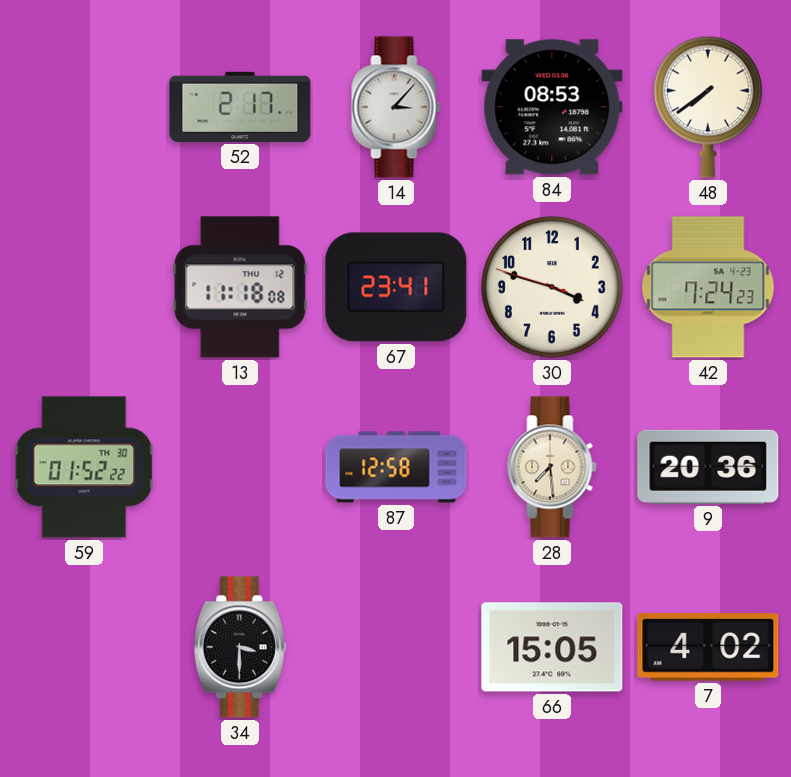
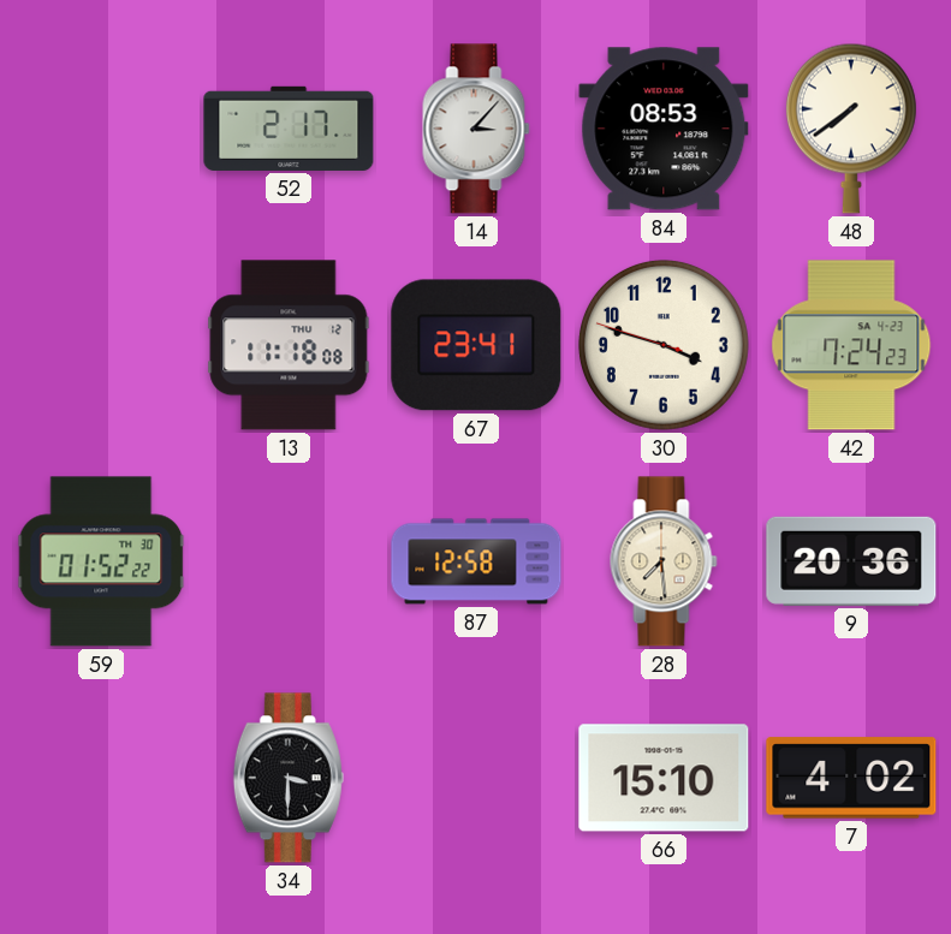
66: 15:05 -> 15:10
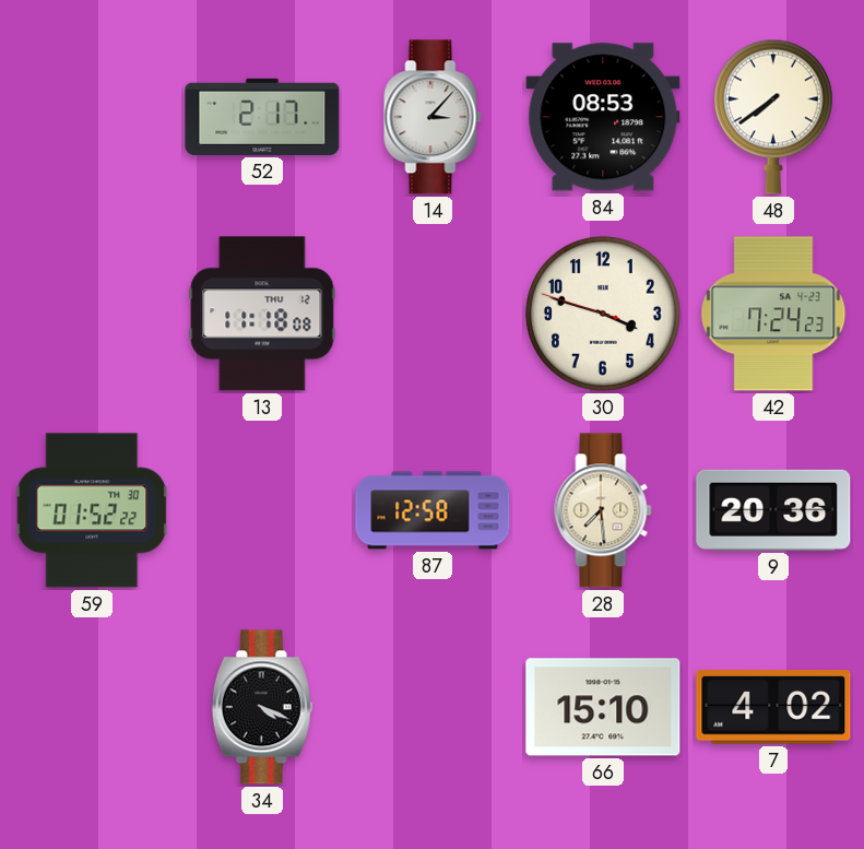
67: 23:41 -> none
34: 3:30 -> 4:19
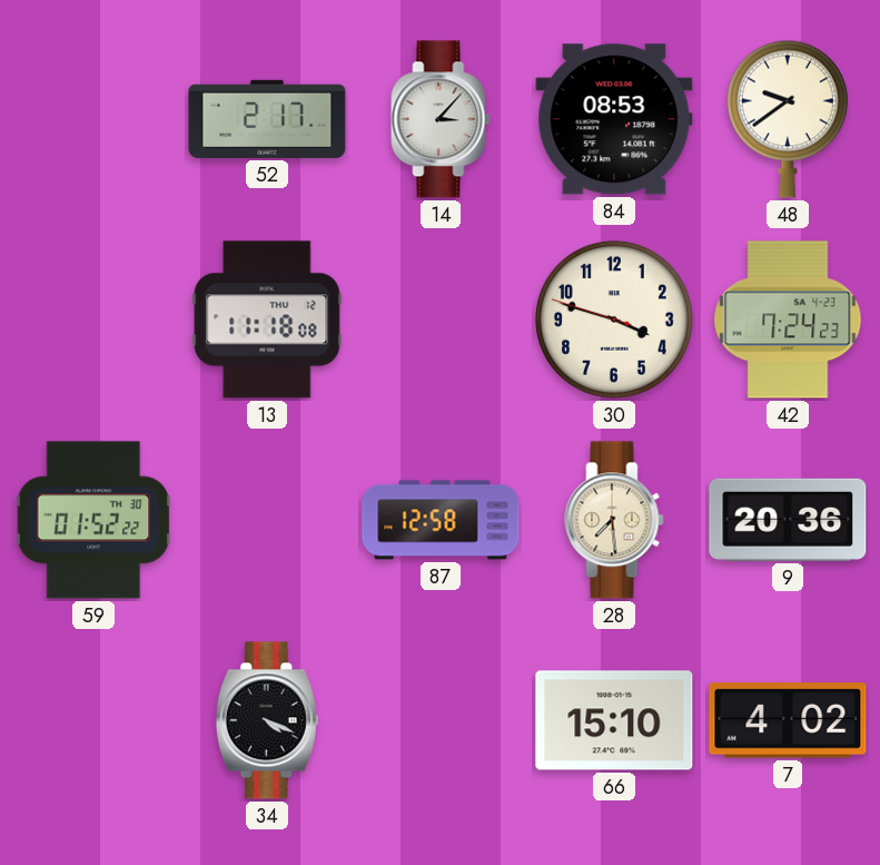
48: 7:39 -> 9:39
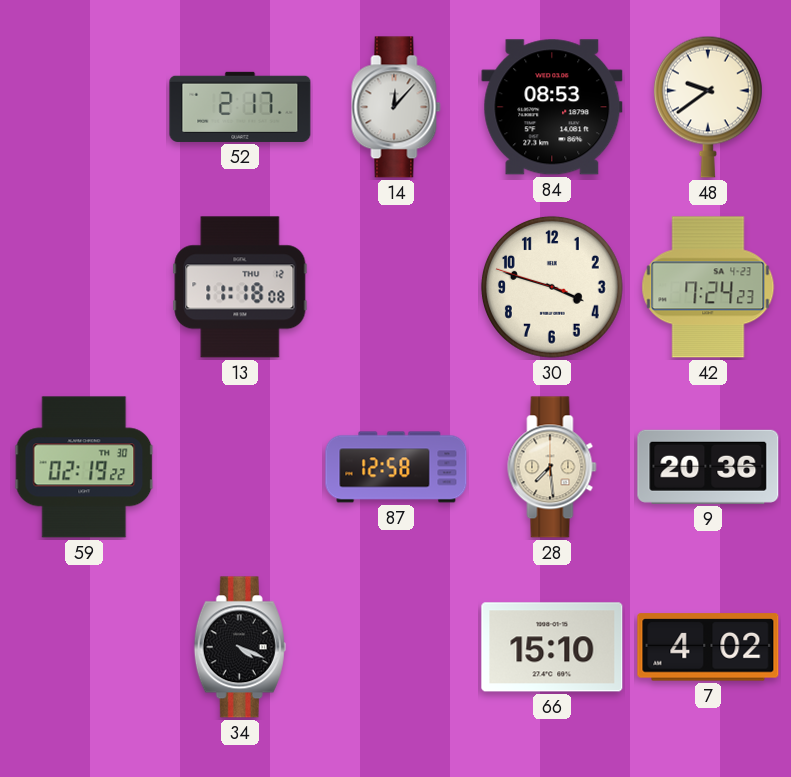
14: 3:07 -> 12:07
59: 01:52 -> 02:19
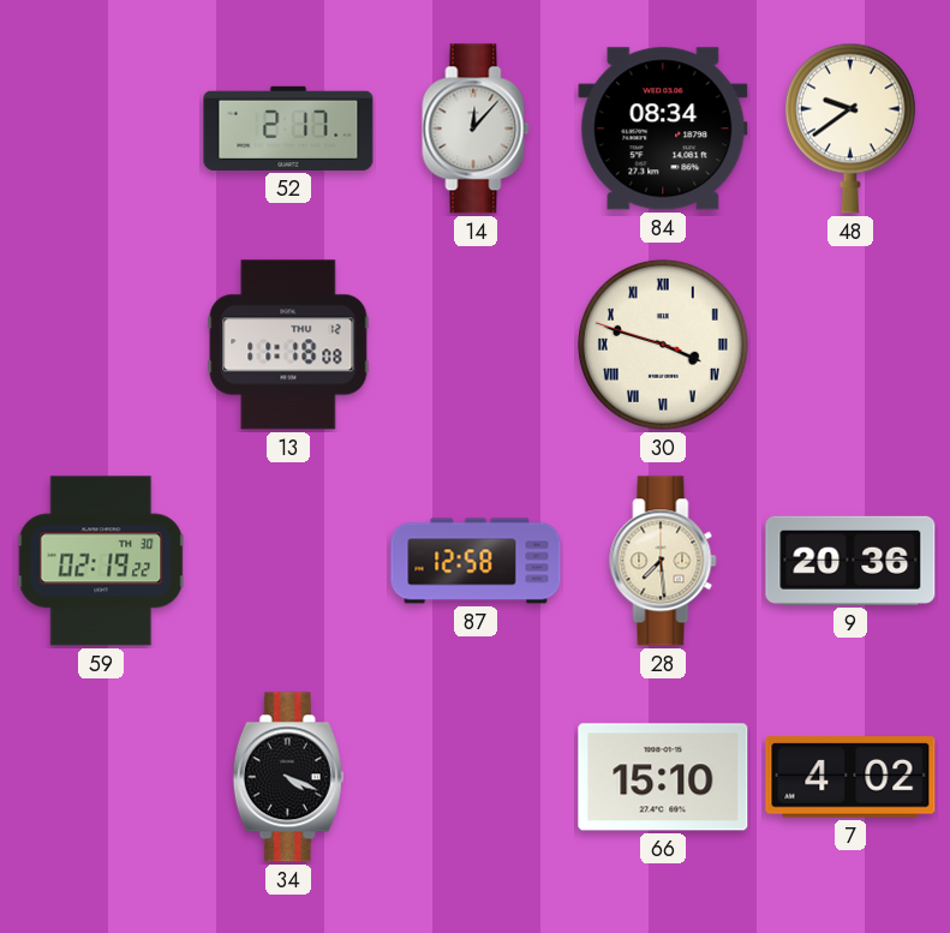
84: 08:53 -> 08:34
30 numerals: Arabic -> Roman
42: 7:24 -> none
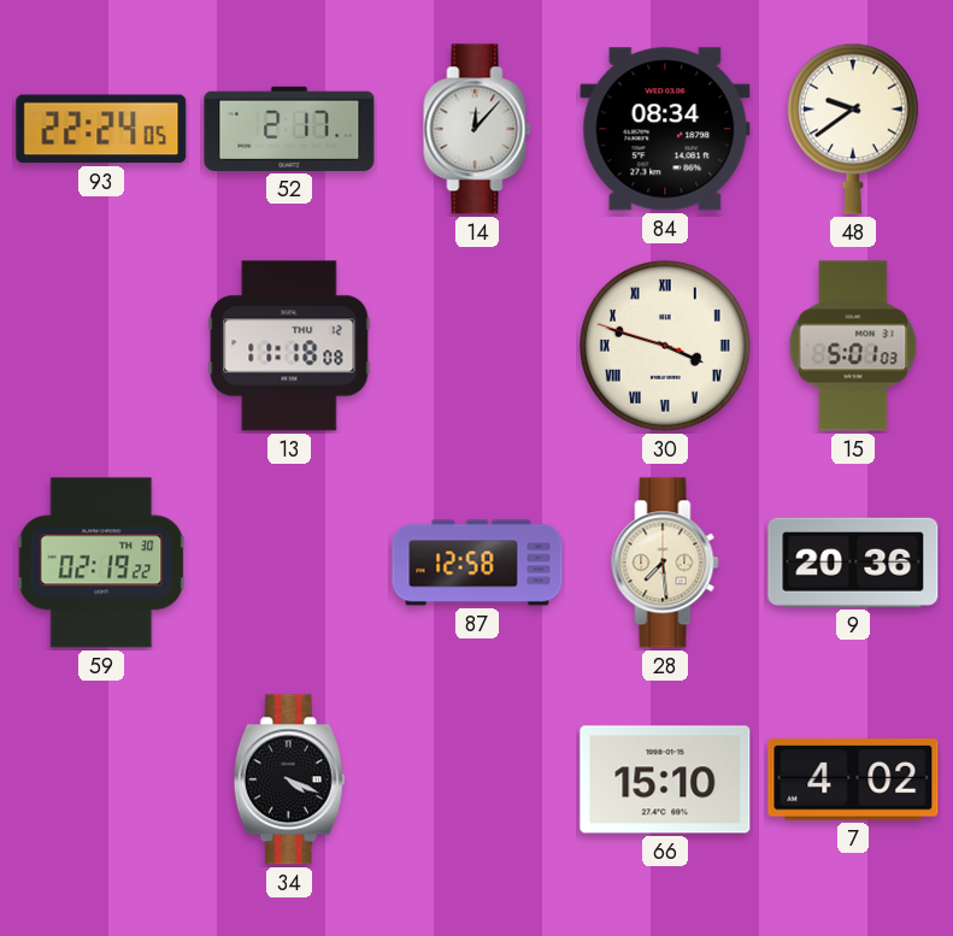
93: none -> 22:24
15: none -> 5:01
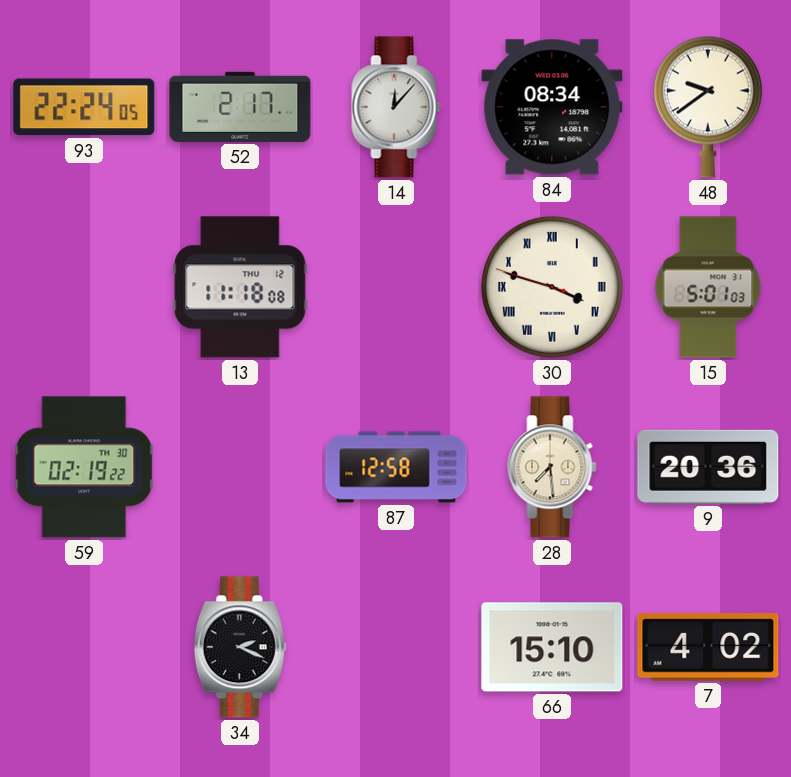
34: 4:19 -> 2:19
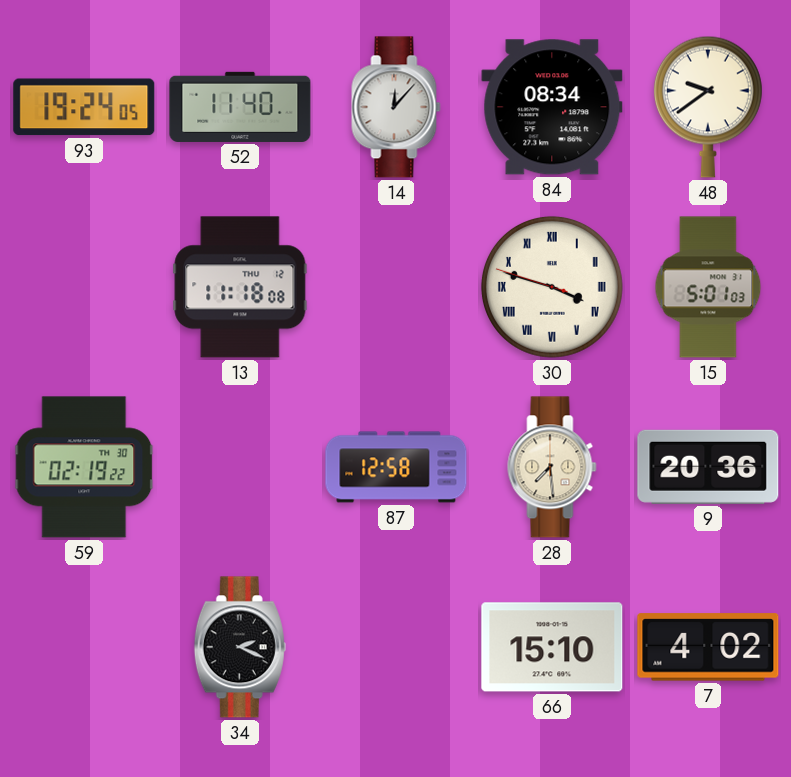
93: 22:24 -> 19:24
52: 2:17 -> 11:40
